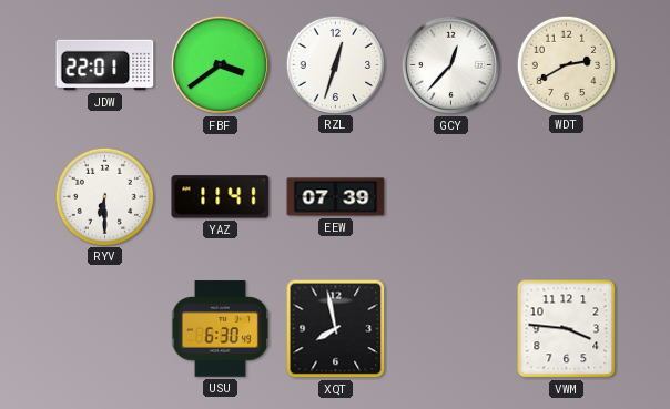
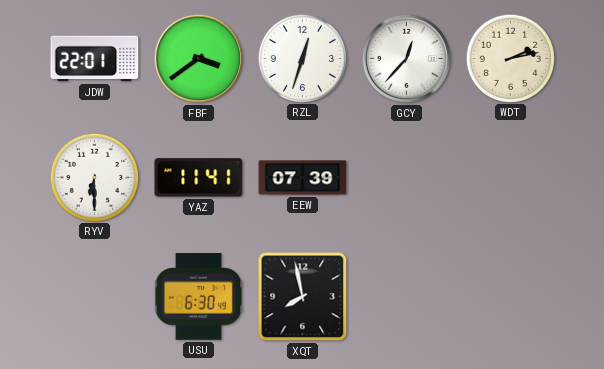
WDT: 2:40 -> 2:13
VWM: 3:46 -> none
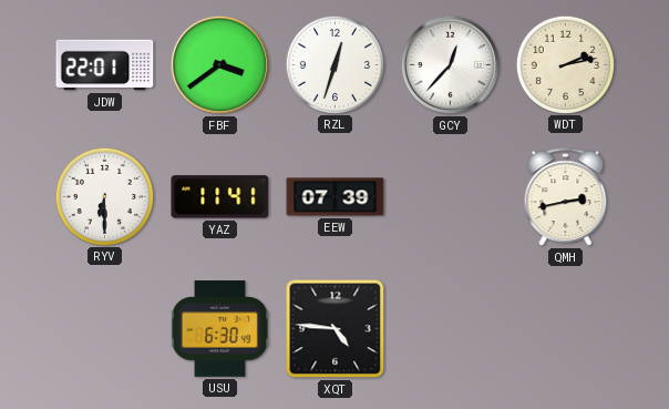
QMH: none -> 2:43
XQT: 7:58 -> 4:46
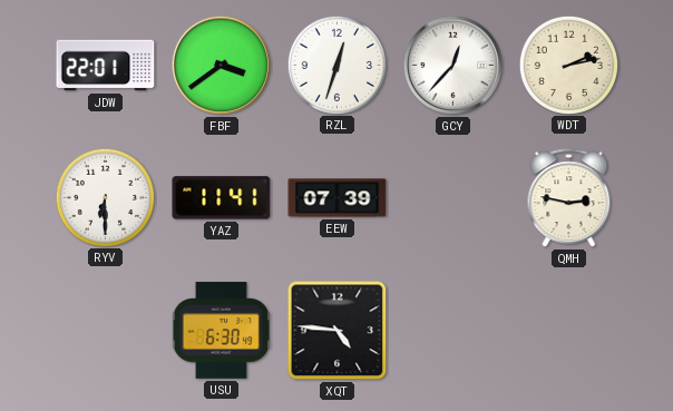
QMH: 2:43 -> 2:47
